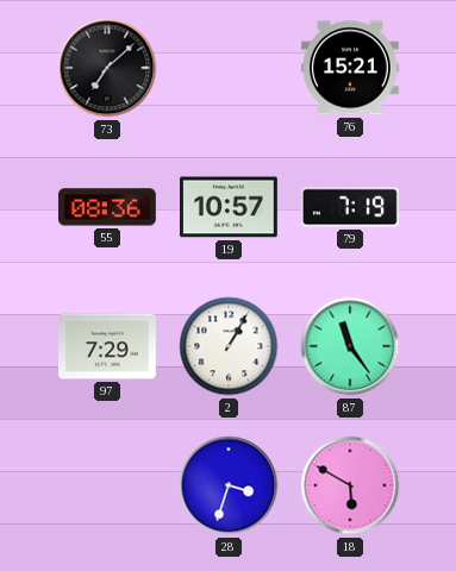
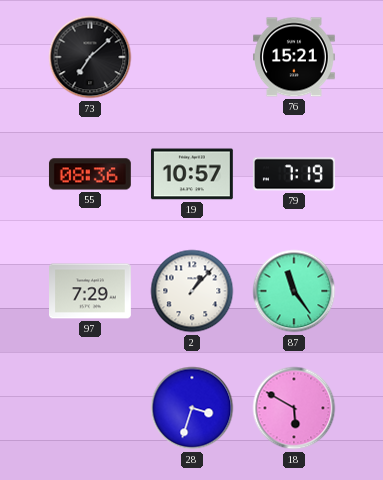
2: 1:05 -> 1:07
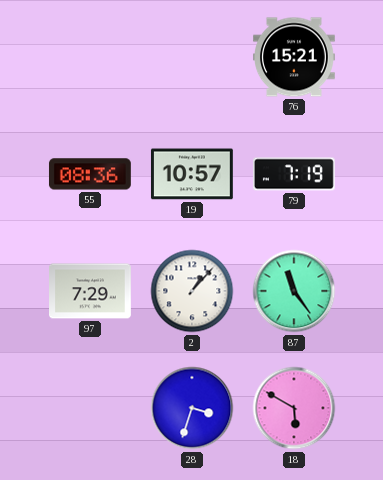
73: 7:08 -> none
